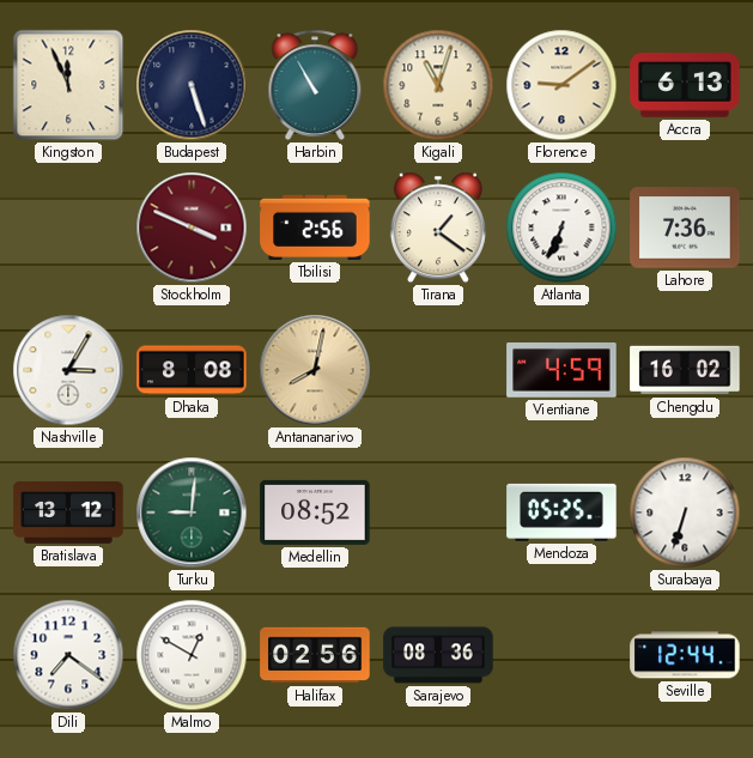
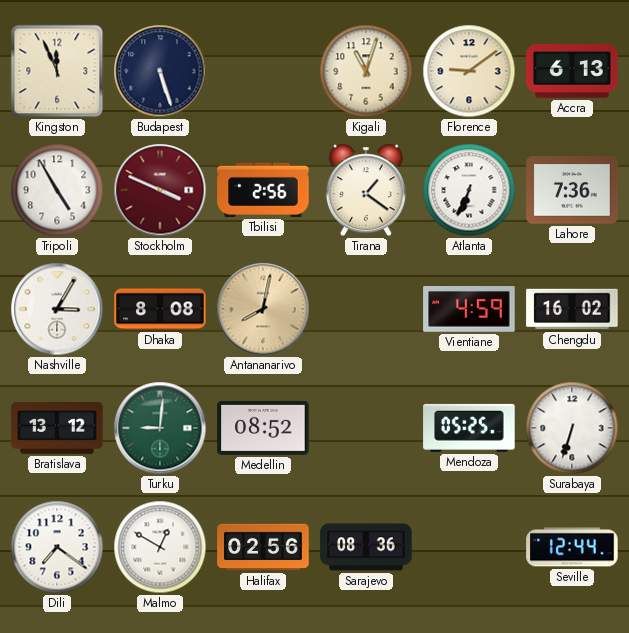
Harbin: 10:55 -> none
Tripoli: none -> 4:55
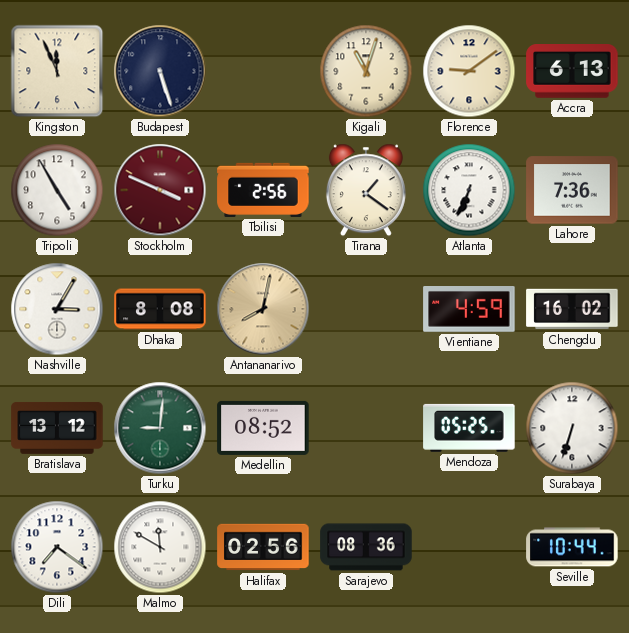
Malmo: 12:50 -> 11:50
Seville: 12:44 -> 10:44
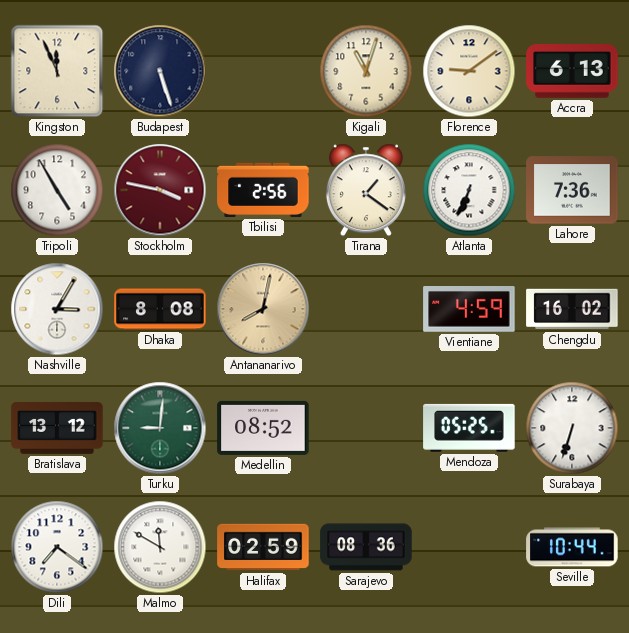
Stockholm: 3:49 -> 3:47
Halifax: 02:56 -> 02:59
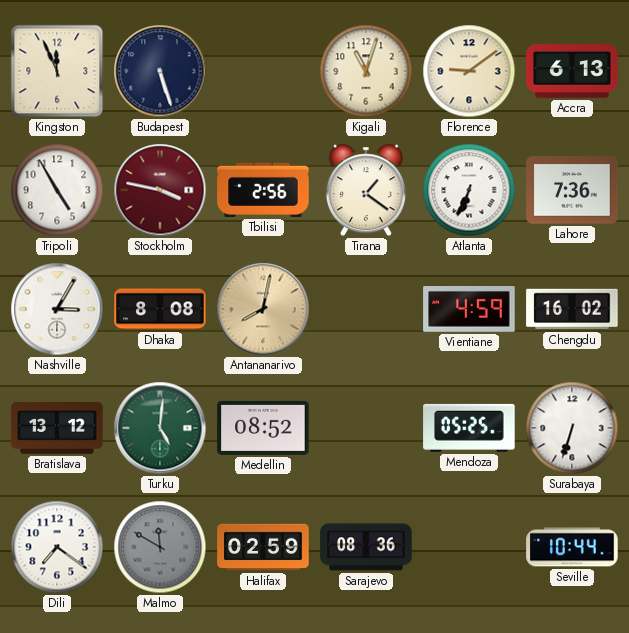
Turku: 9:01 -> 5:01
Malmo dial: white -> grey
